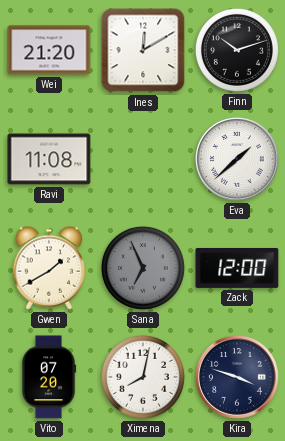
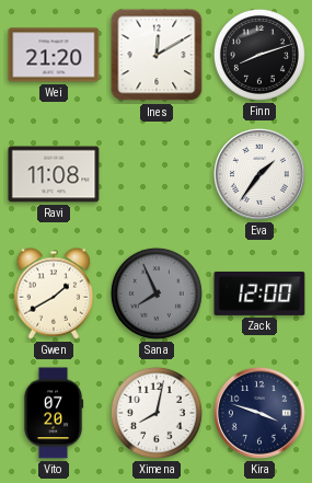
Finn: 10:12 -> 8:12
Eva: 1:38 -> 1:36
Sana: 6:56 -> 7:56
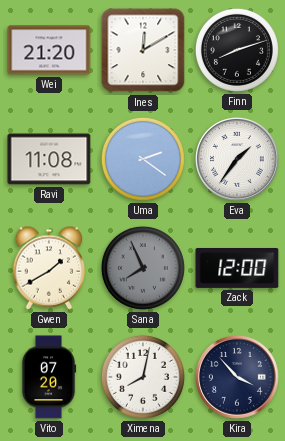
Uma: none -> 2:21
Kira: 3:48 -> 3:53
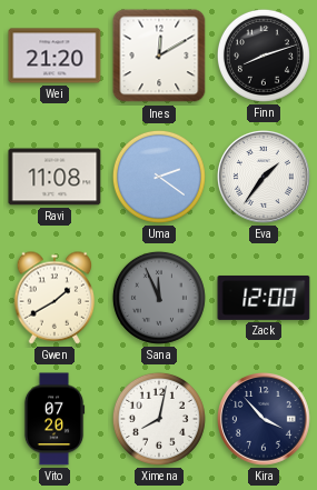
Sana: 7:56 -> 11:56
